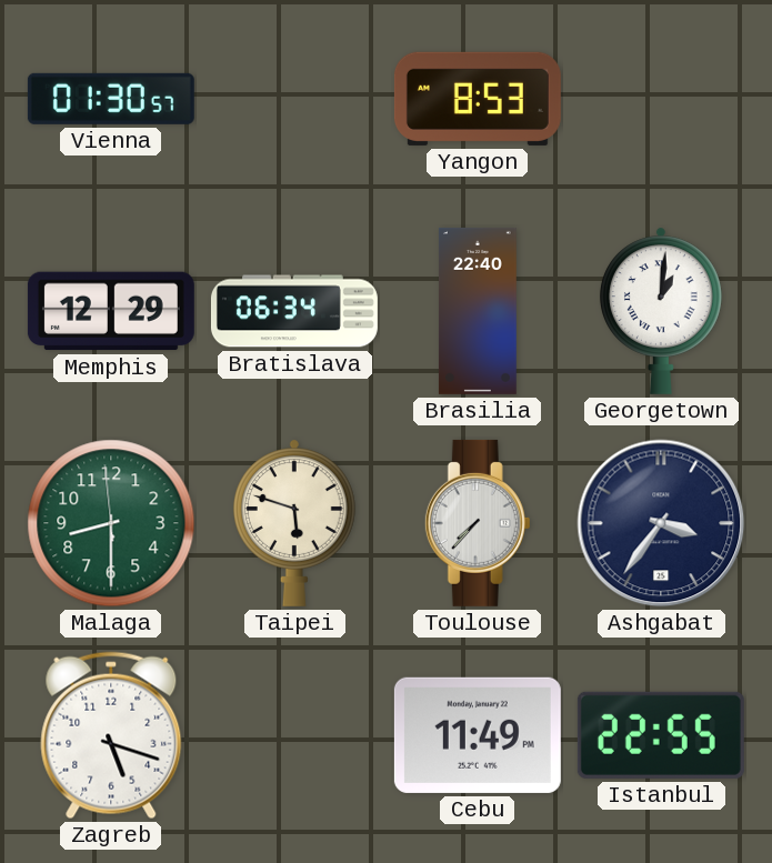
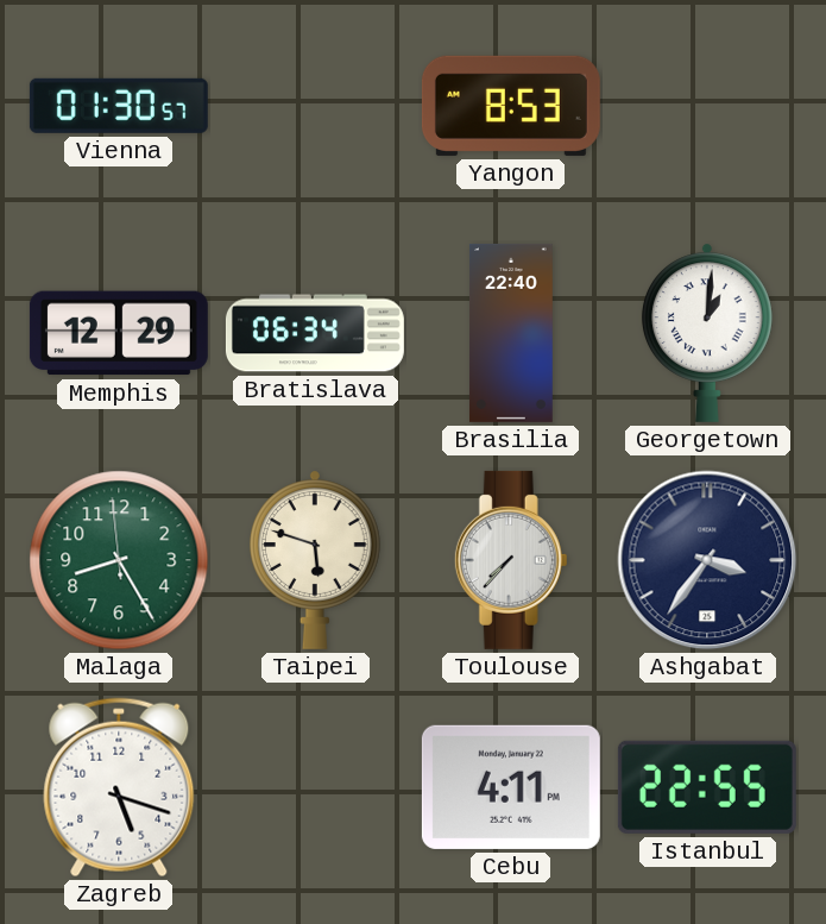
Malaga: 8:29 -> 8:24
Cebu: 11:49 -> 4:11
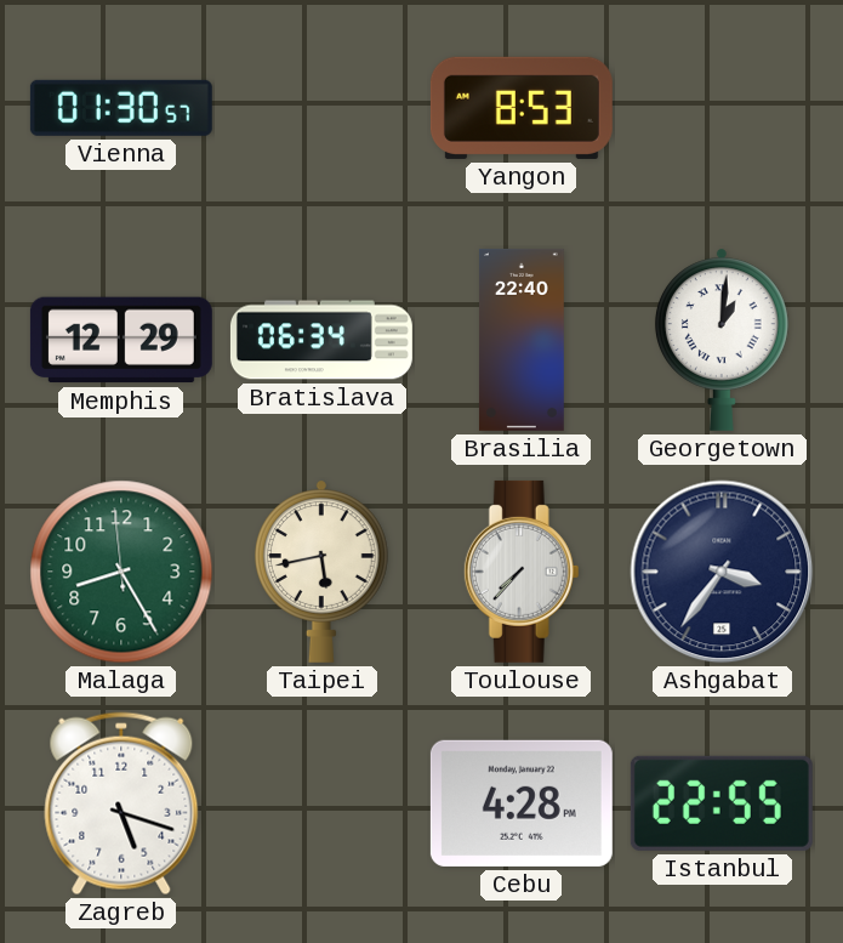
Taipei: 5:48 -> 5:43
Cebu: 4:11 -> 4:28
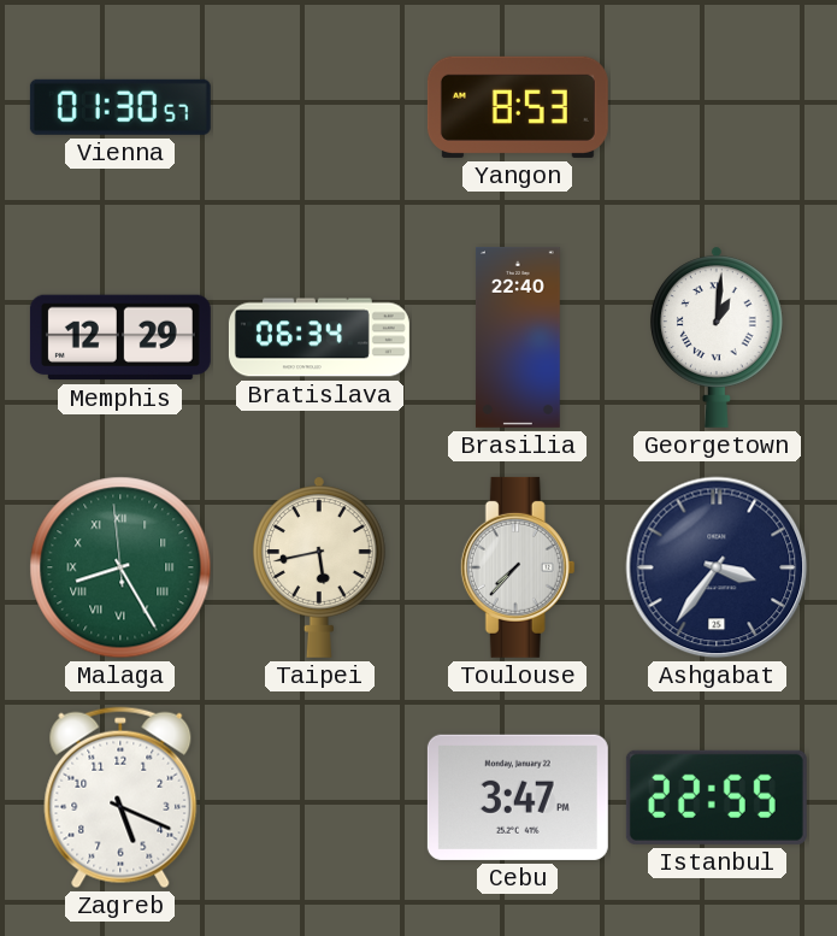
Malaga numerals: Arabic -> Roman
Zagreb: 5:18 -> 5:19
Cebu: 4:28 -> 3:47
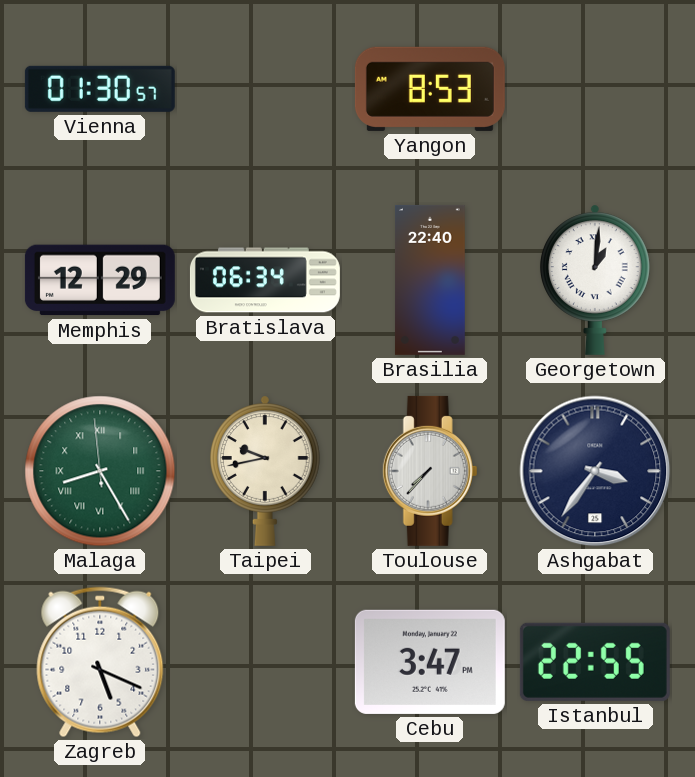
Taipei: 5:43 -> 9:43
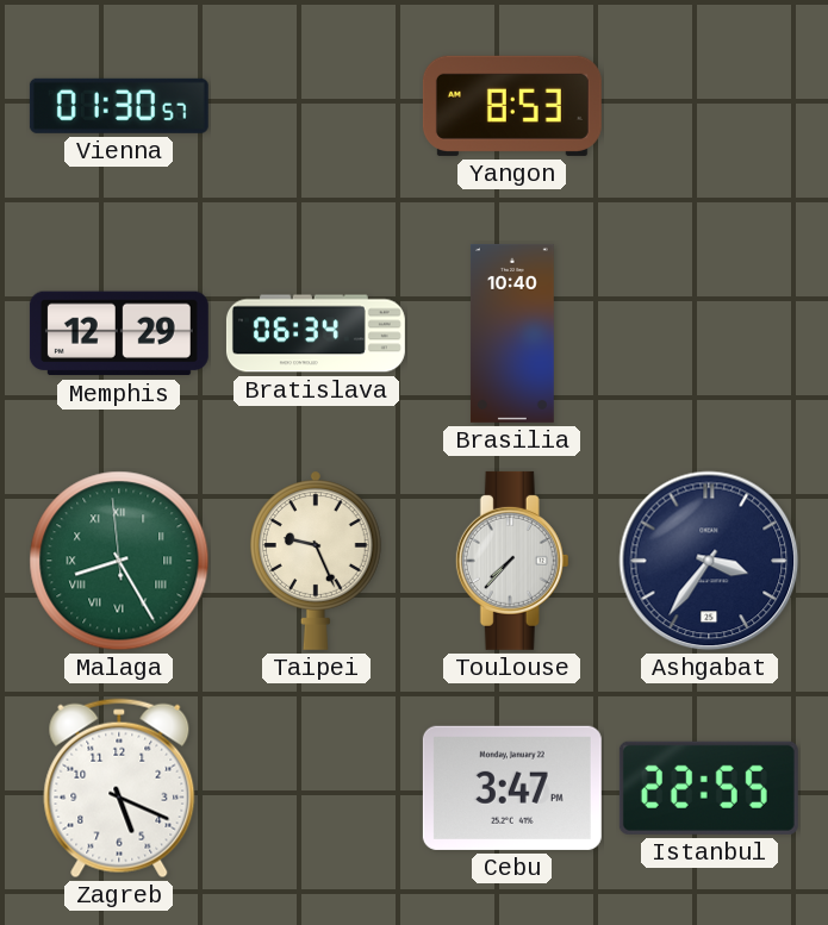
Brasilia: 22:40 -> 10:40
Georgetown: 1:01 -> none
Taipei: 9:43 -> 9:26
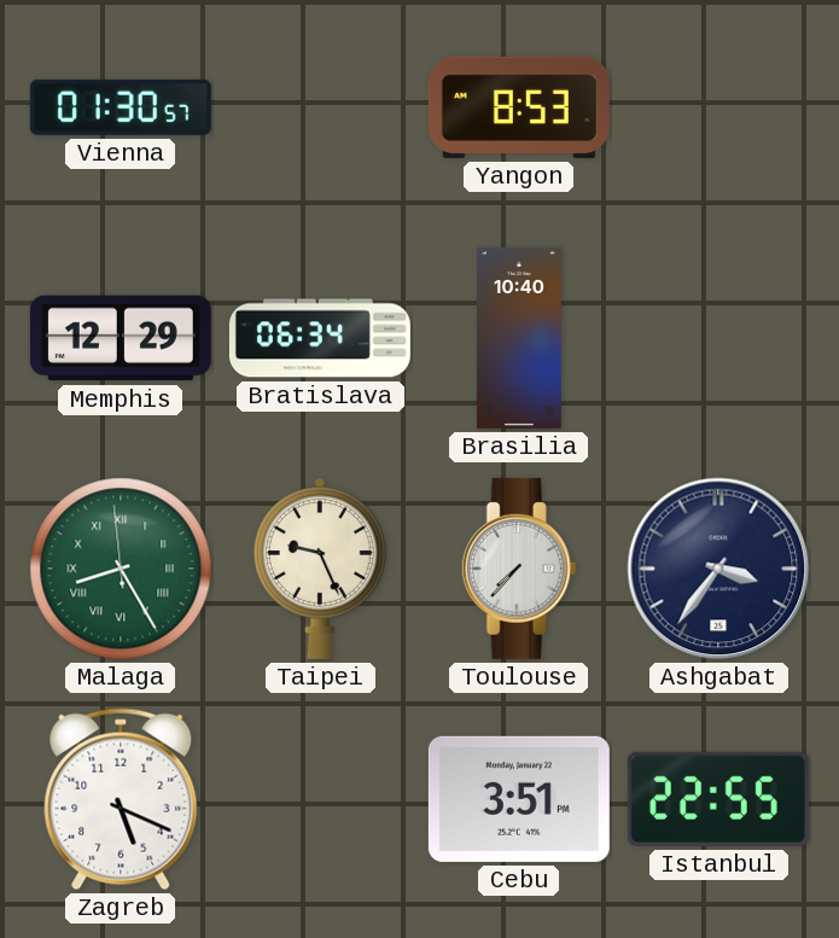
Cebu: 3:47 -> 3:51
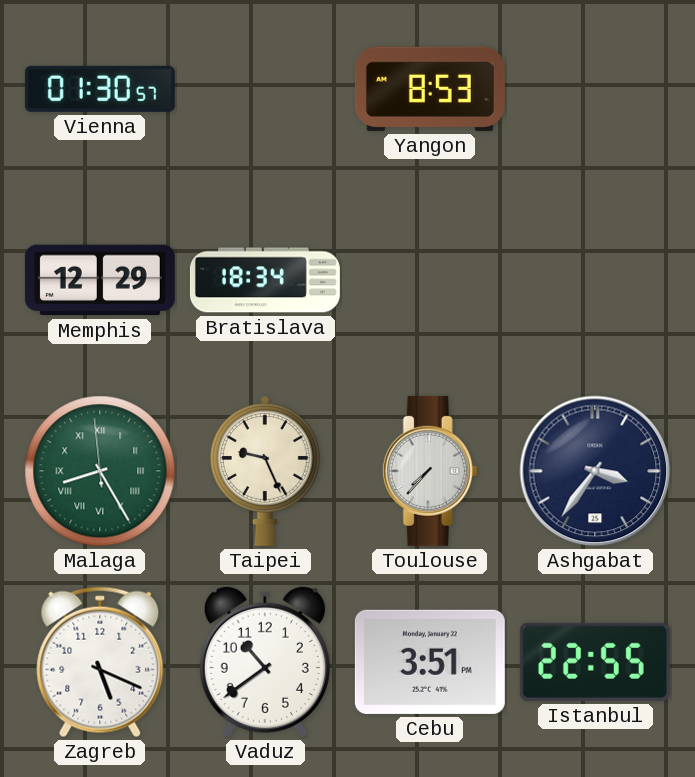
Bratislava: 06:34 -> 18:34
Brasilia: 10:40 -> none
Vaduz: none -> 10:39
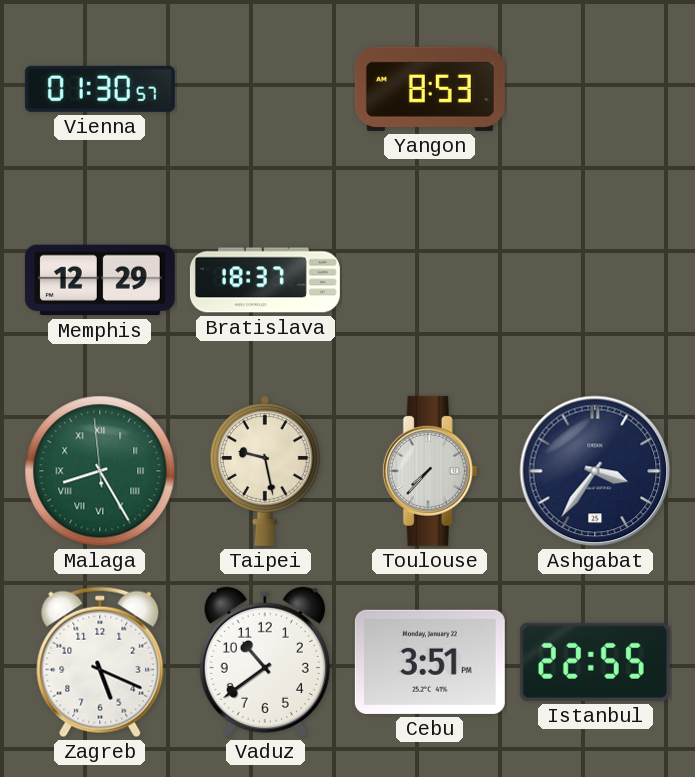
Bratislava: 18:34 -> 18:37
Taipei: 9:26 -> 9:28
